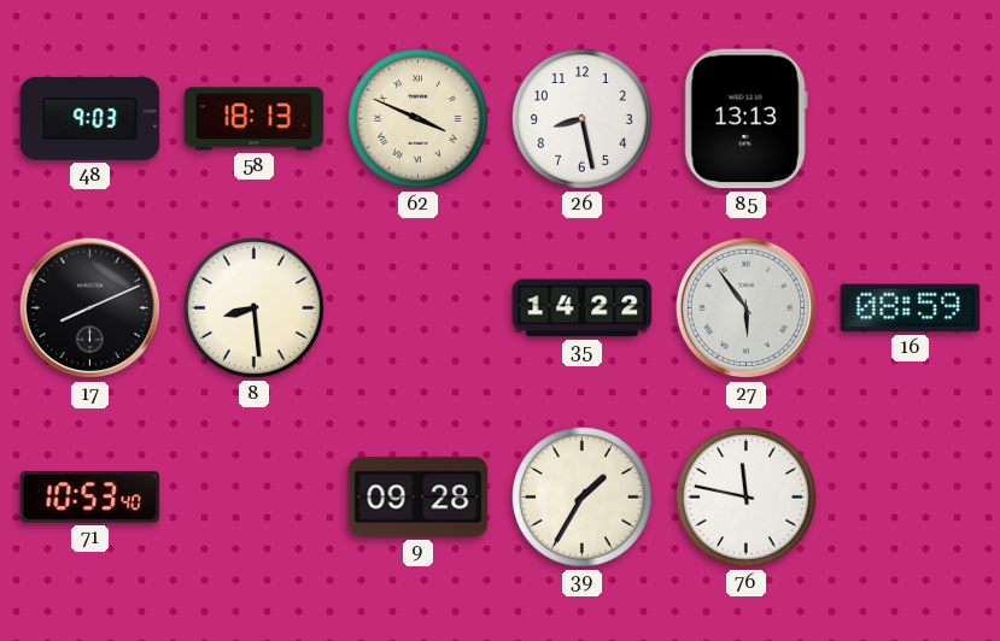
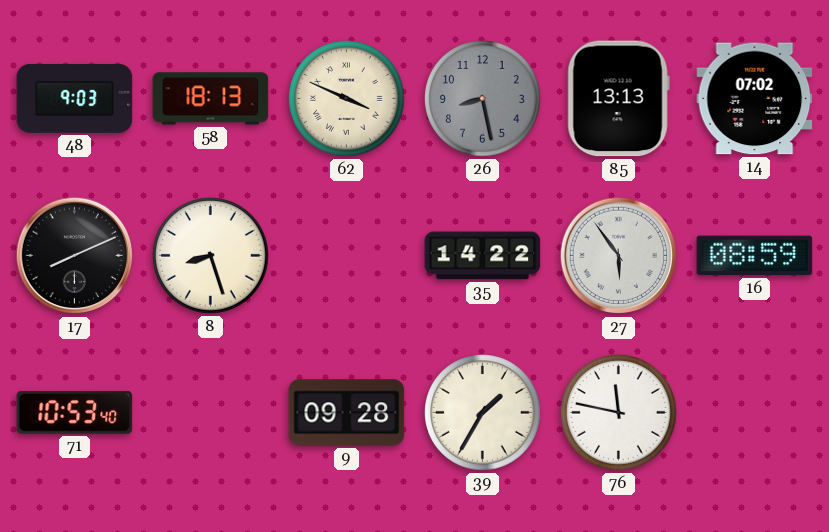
26 dial: white -> grey
14: none -> 07:02
8: 8:29 -> 8:27
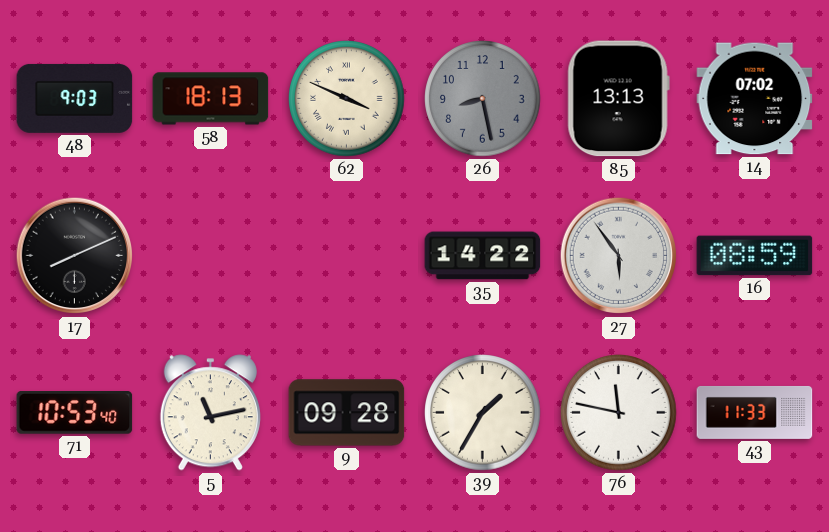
8: 8:27 -> none
5: none -> 11:13
43: none -> 11:33
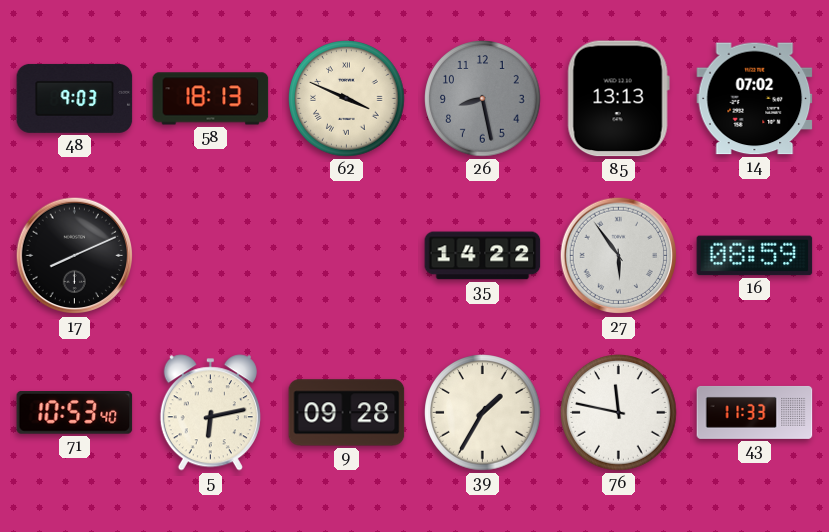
5: 11:13 -> 6:13
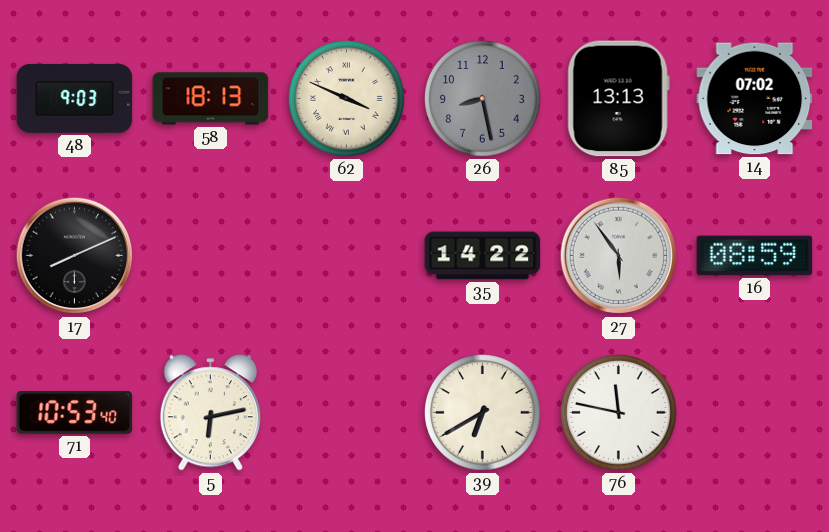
9: 09:28 -> none
39: 1:35 -> 6:40
43: 11:33 -> none
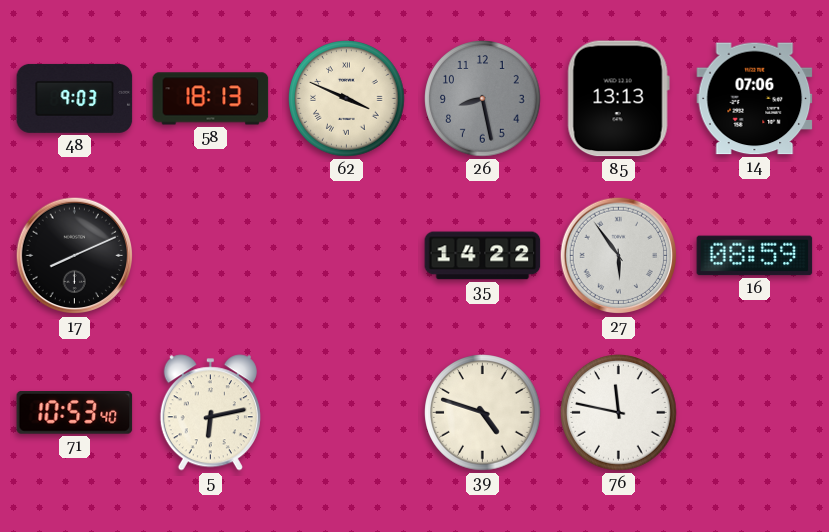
14: 07:02 -> 07:06
39: 6:40 -> 4:48
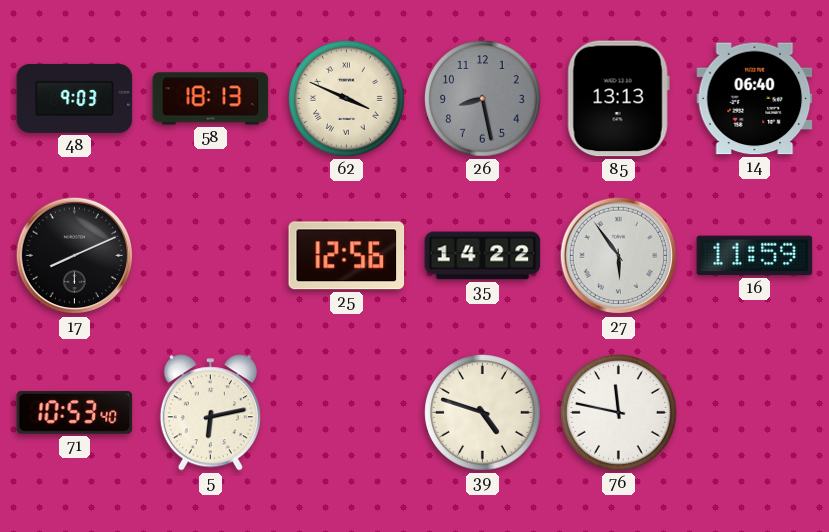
14: 07:06 -> 06:40
25: none -> 12:56
16: 08:59 -> 11:59
